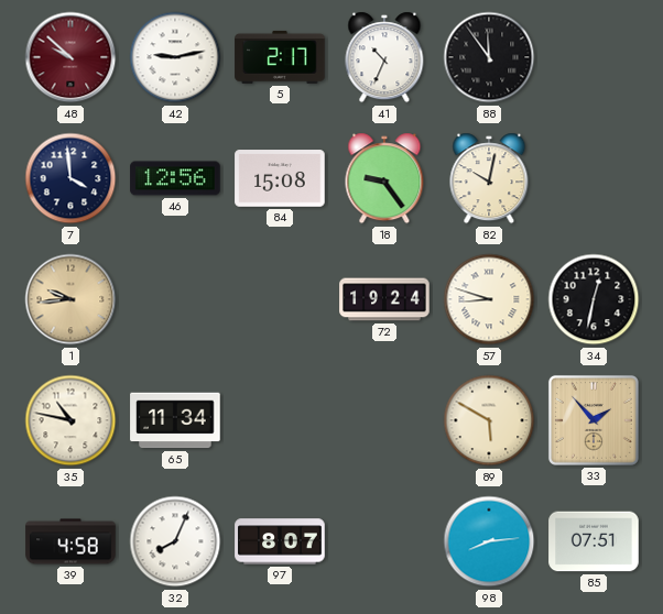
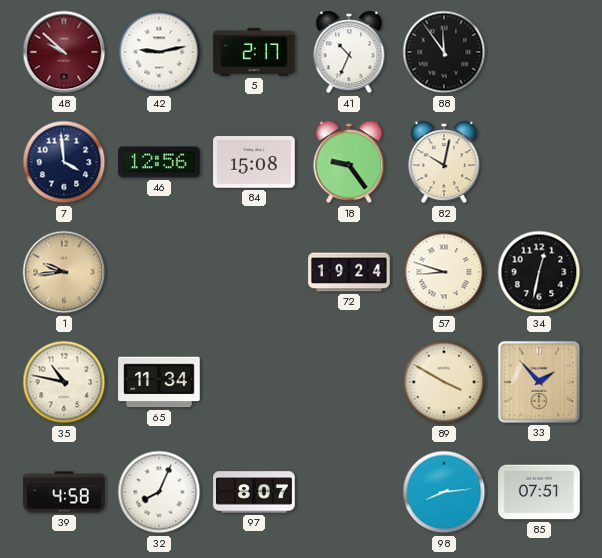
89: 5:50 -> 3:50
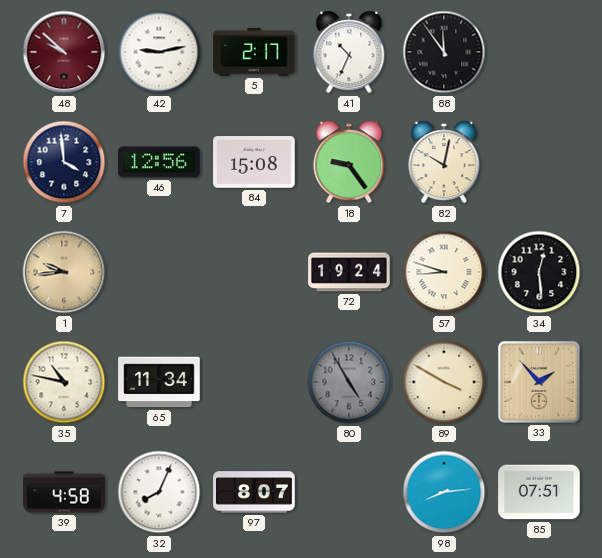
34: 12:32 -> 12:29
80: none -> 4:55
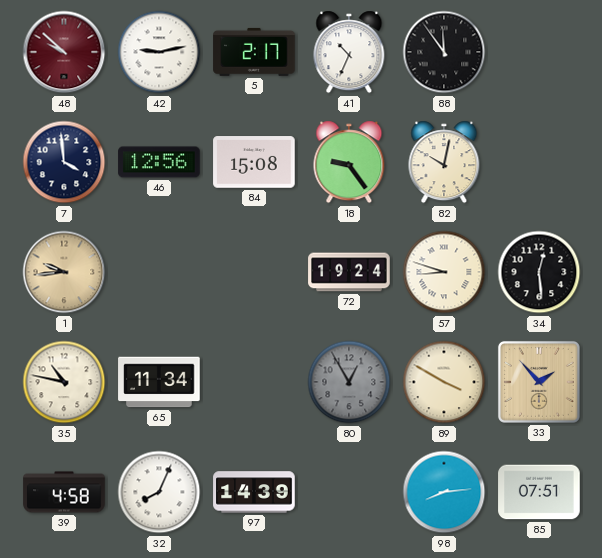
80: 4:55 -> 12:55
97: 8:07 -> 14:39
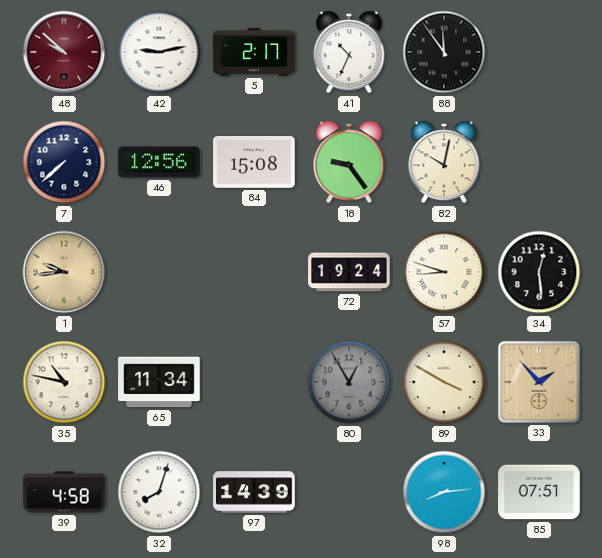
7: 3:59 -> 7:38
32: 8:04 -> 8:03
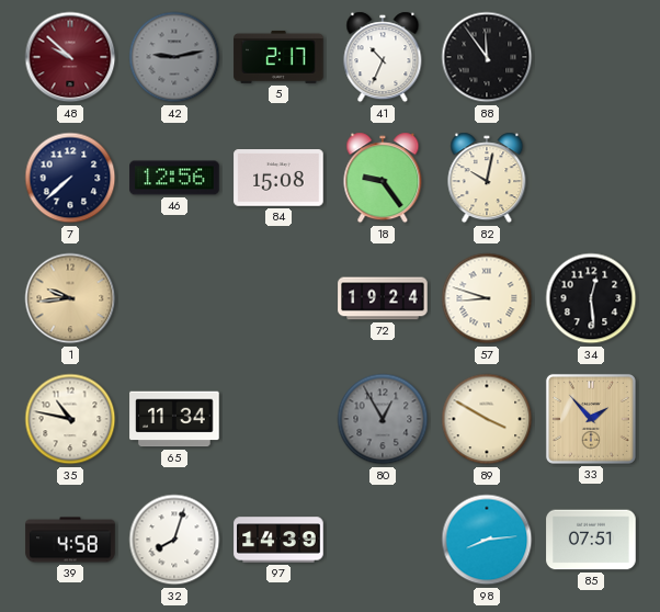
42 dial: white -> grey
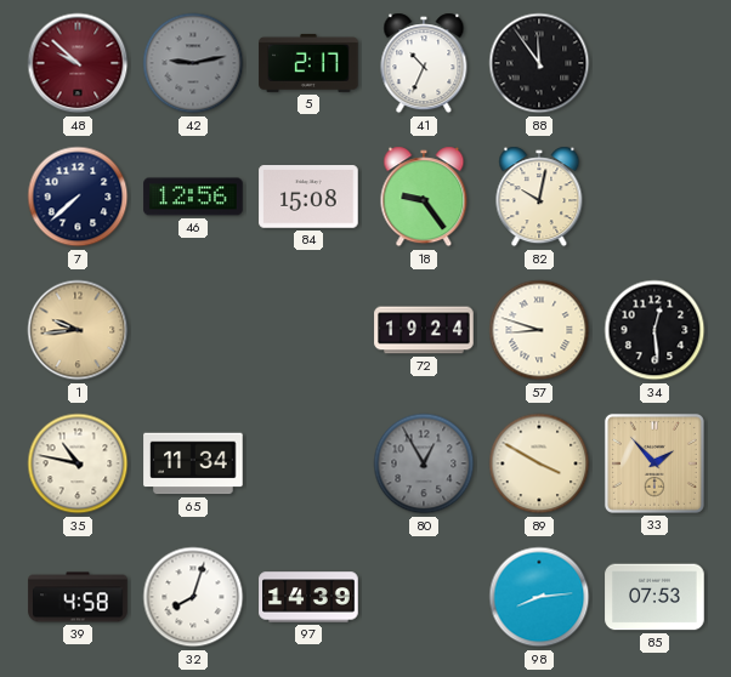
85: 07:51 -> 07:53
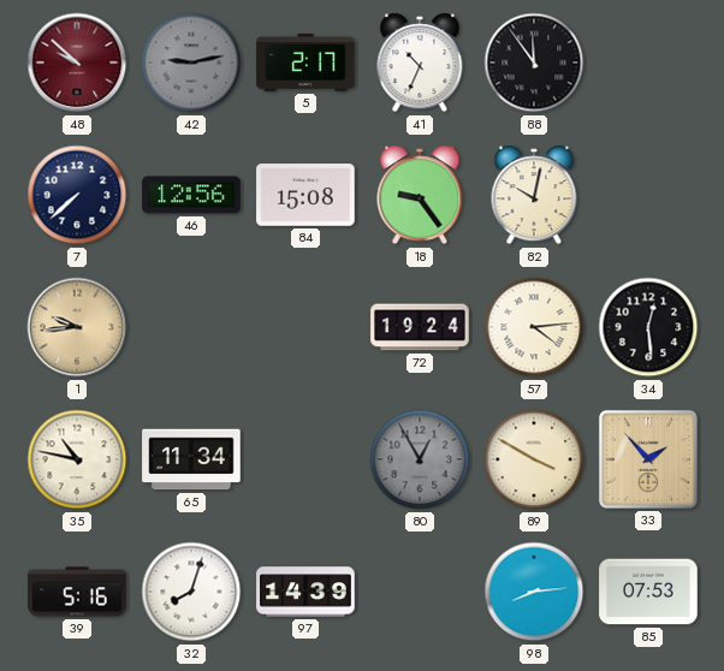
57: 8:48 -> 4:14
39: 4:58 -> 5:16
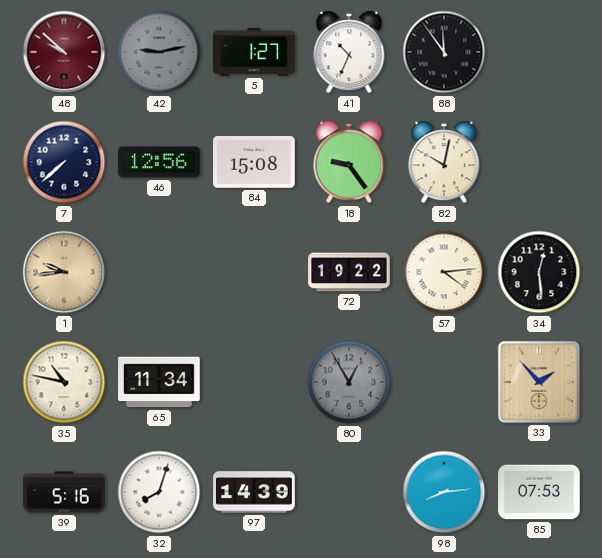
5: 2:17 -> 1:27
72: 19:24 -> 19:22
89: 3:50 -> none
